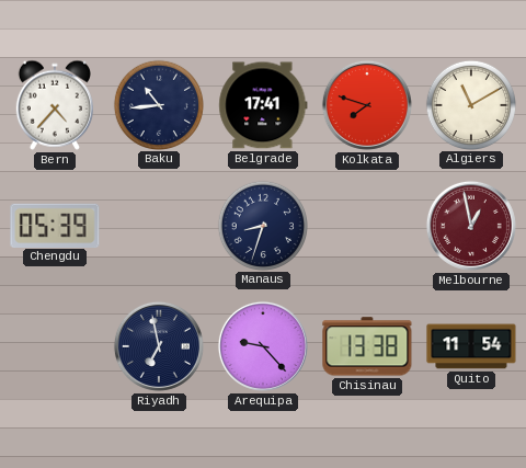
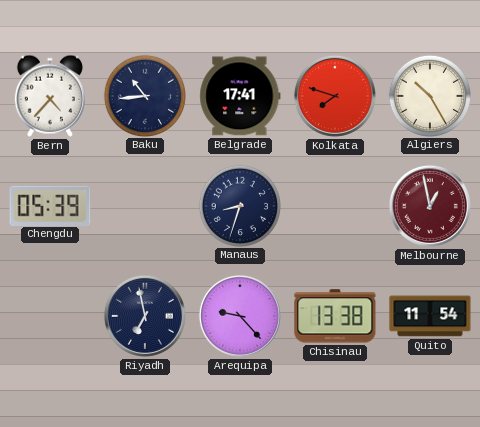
Algiers: 11:10 -> 10:25
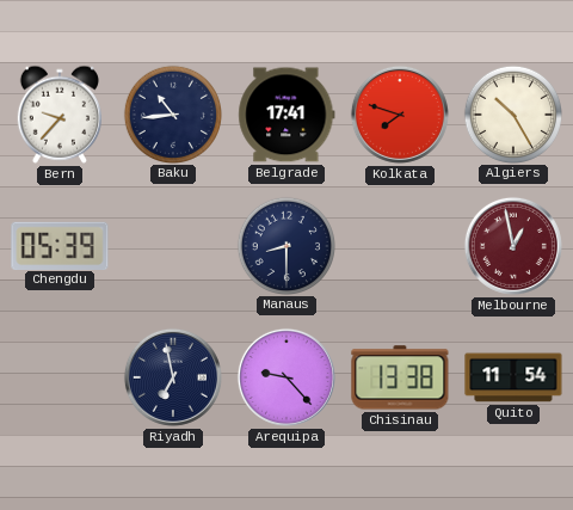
Bern: 4:37 -> 9:37
Manaus: 8:33 -> 8:30
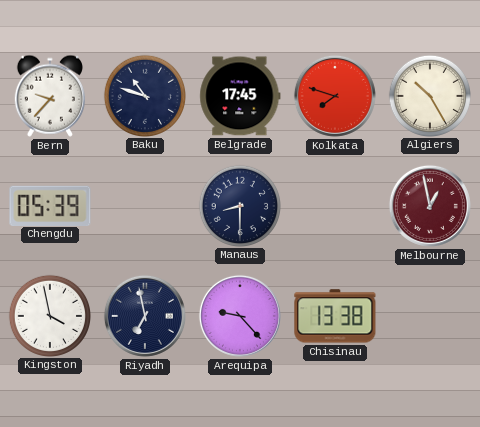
Baku: 10:44 -> 10:48
Belgrade: 17:41 -> 17:45
Kingston: none -> 3:58
Quito: 11:54 -> none
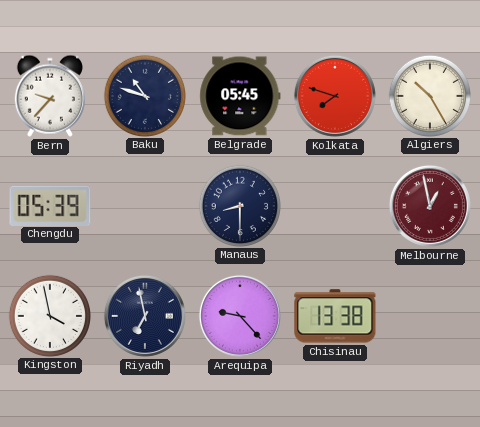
Belgrade: 17:45 -> 05:45
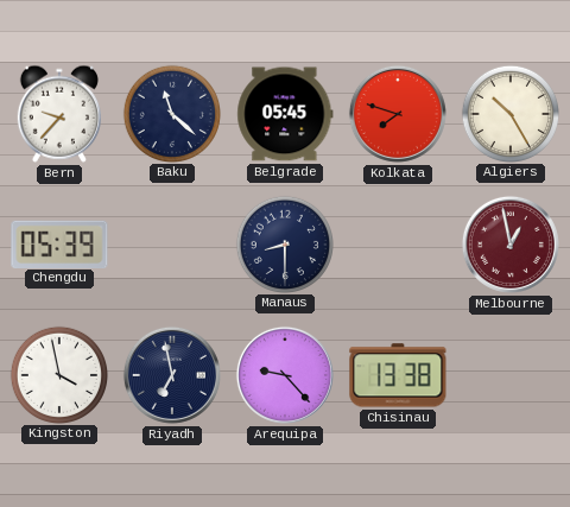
Baku: 10:48 -> 11:22
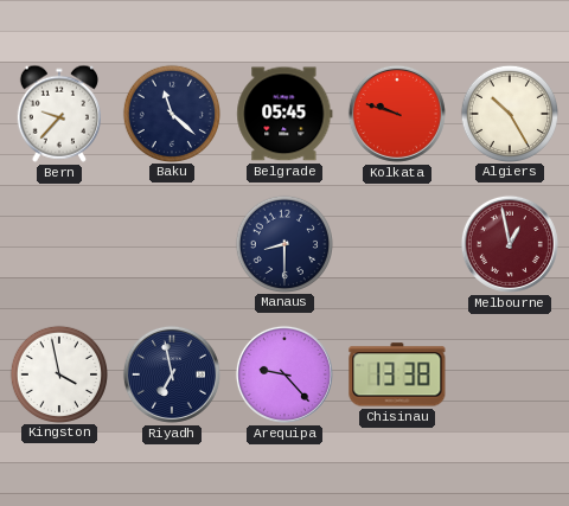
Kolkata: 7:48 -> 9:48
Chengdu: 05:39 -> none
